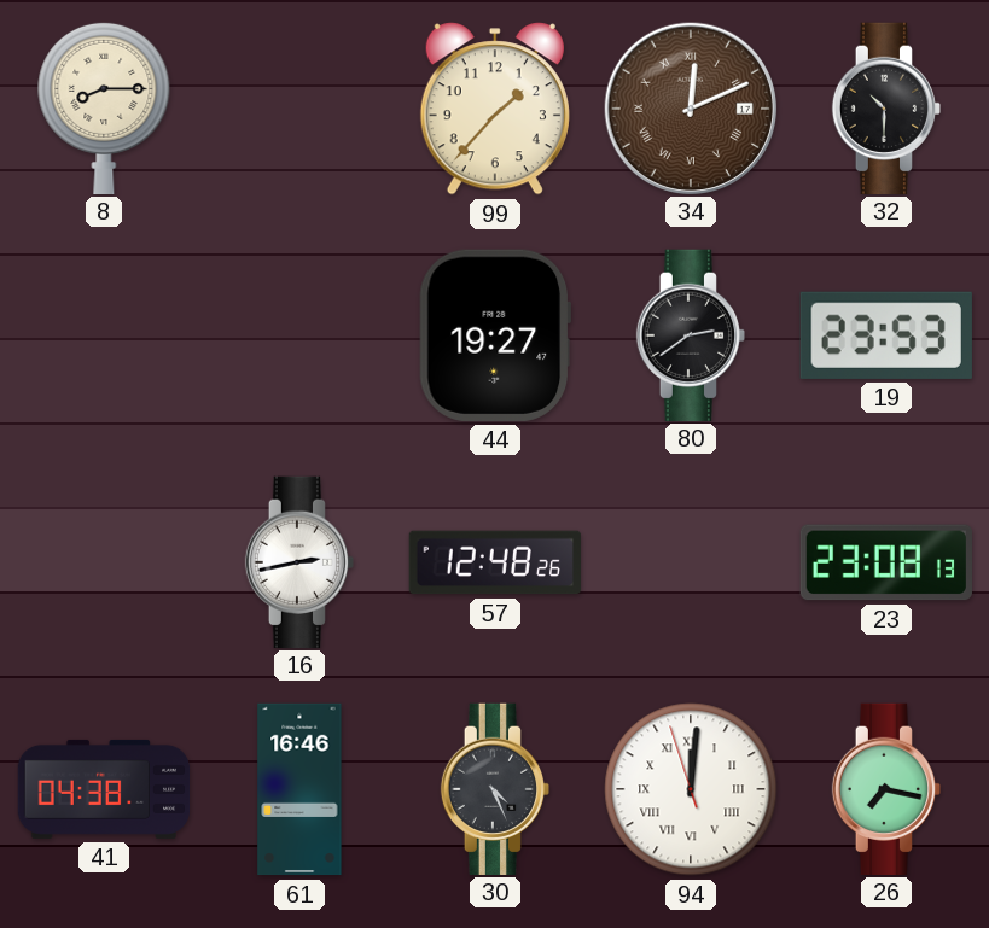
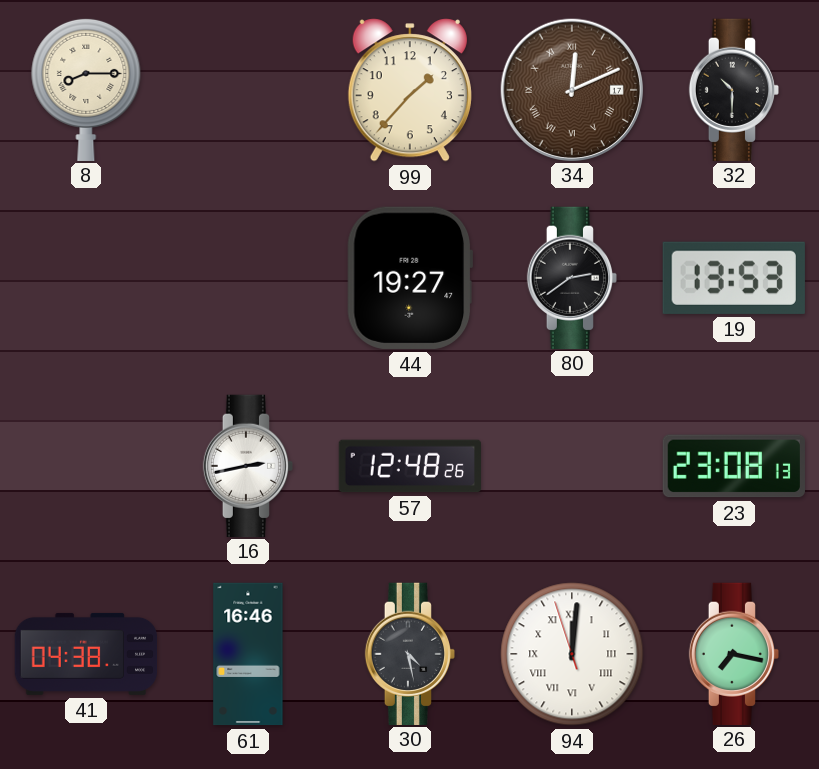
19: 23:53 -> 13:53
30: 4:26 -> 4:28
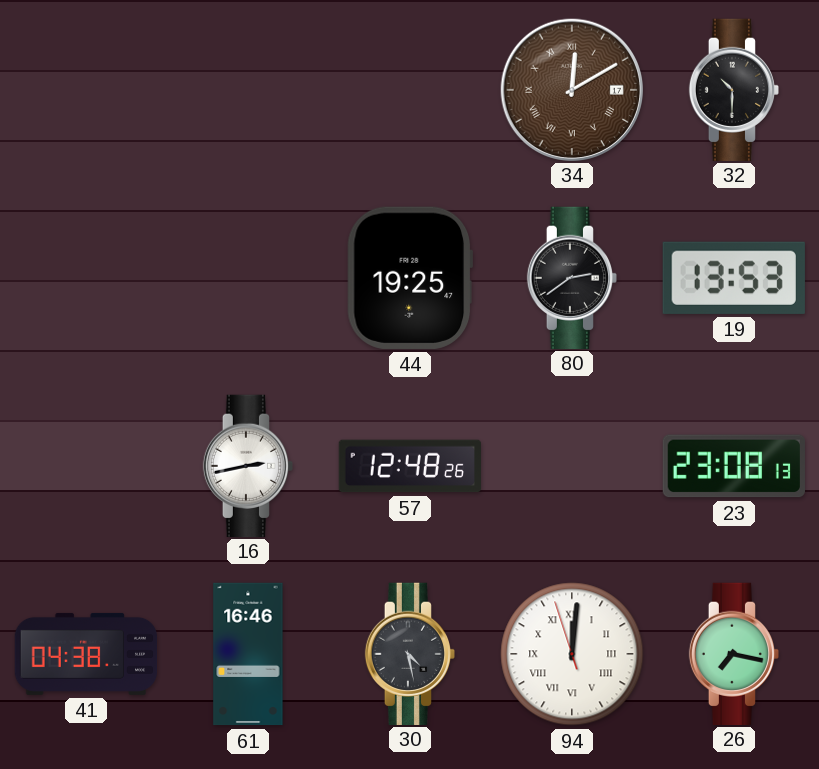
8: 8:15 -> none
99: 1:37 -> none
34: 12:11 -> 12:10
44: 19:27 -> 19:25
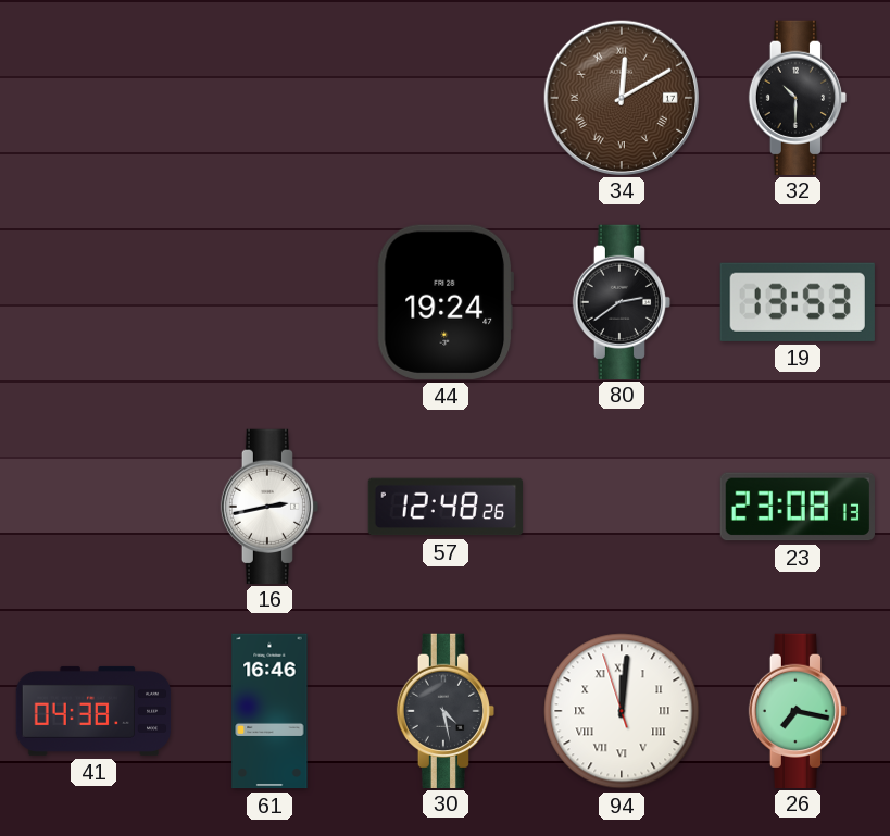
44: 19:25 -> 19:24
